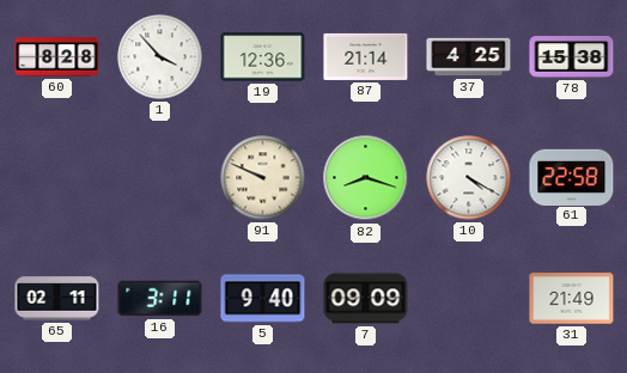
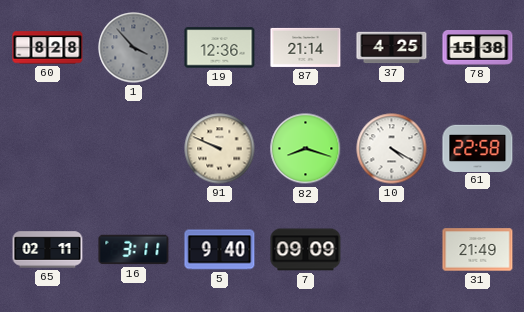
1 dial: white -> grey
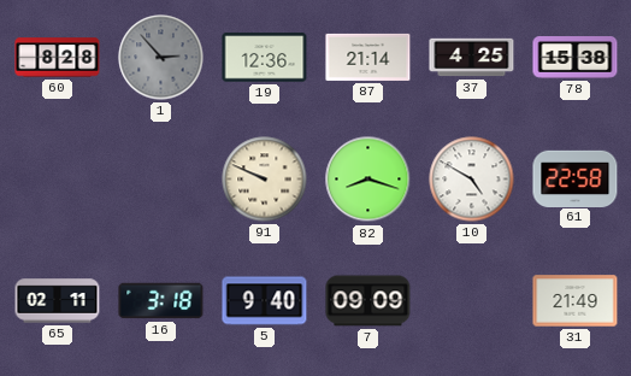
1: 3:53 -> 2:53
10: 4:20 -> 4:50
16: 3:11 -> 3:18
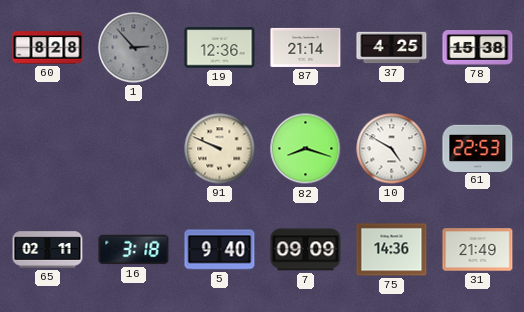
61: 22:58 -> 22:53
75: none -> 14:36
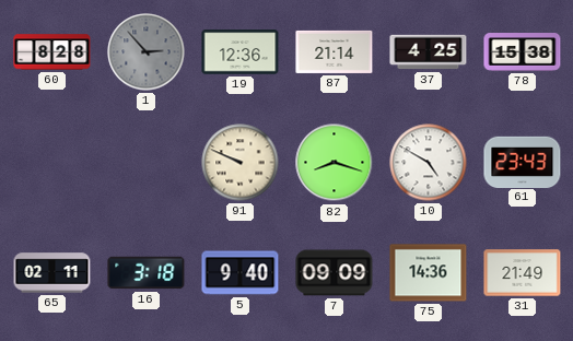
61: 22:53 -> 23:43
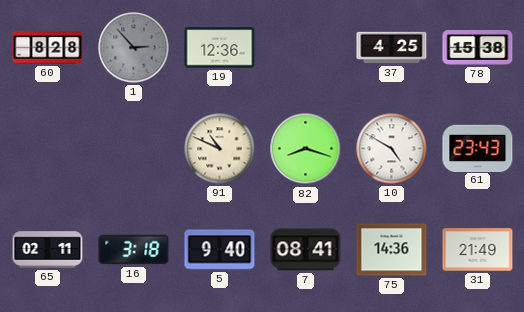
87: 21:14 -> none
91: 9:49 -> 10:49
7: 09:09 -> 08:41
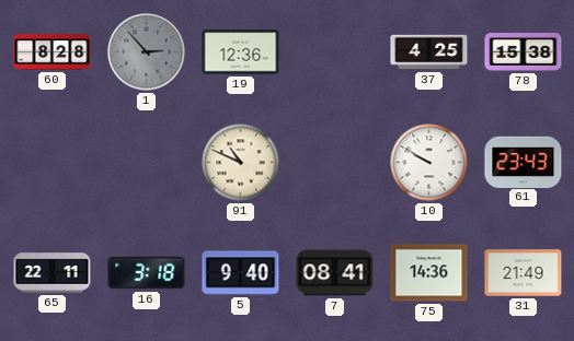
82: 8:18 -> none
10: 4:50 -> 9:50
65: 02:11 -> 22:11
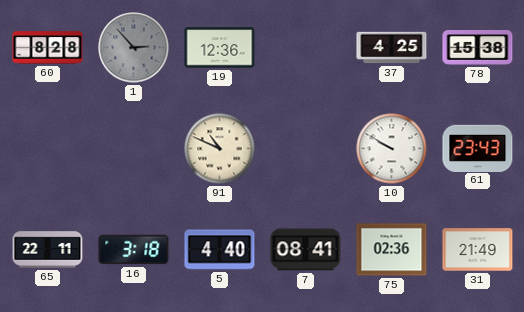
5: 9:40 -> 4:40
75: 14:36 -> 02:36
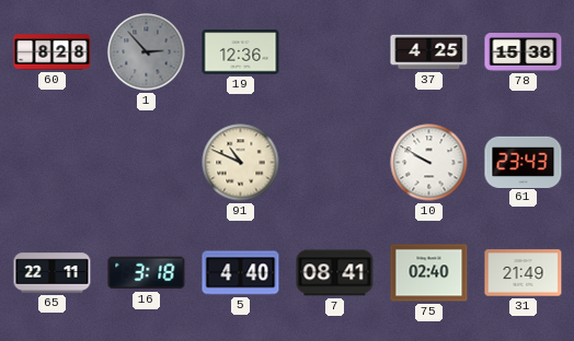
75: 02:36 -> 02:40
